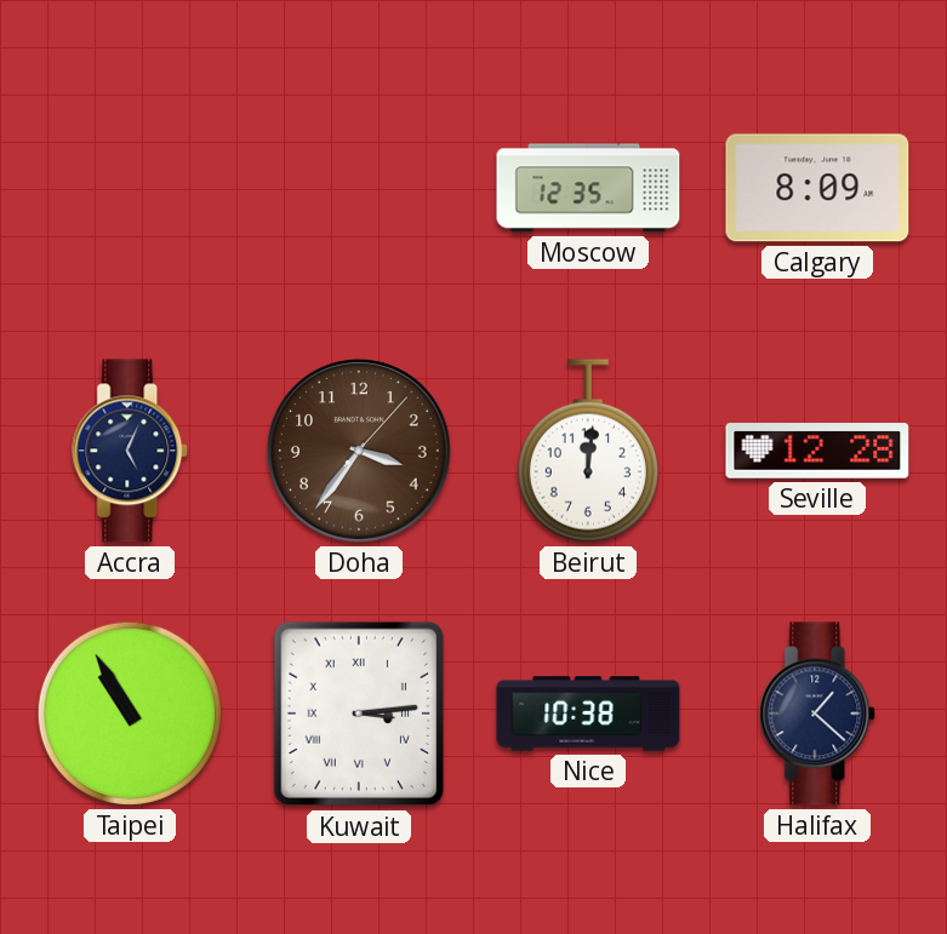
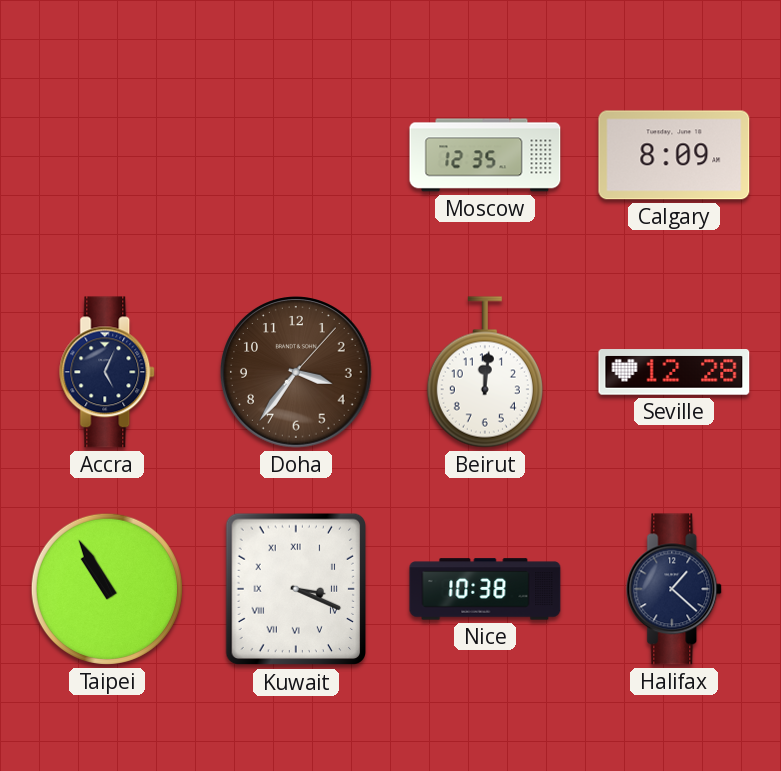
Kuwait: 3:14 -> 3:19
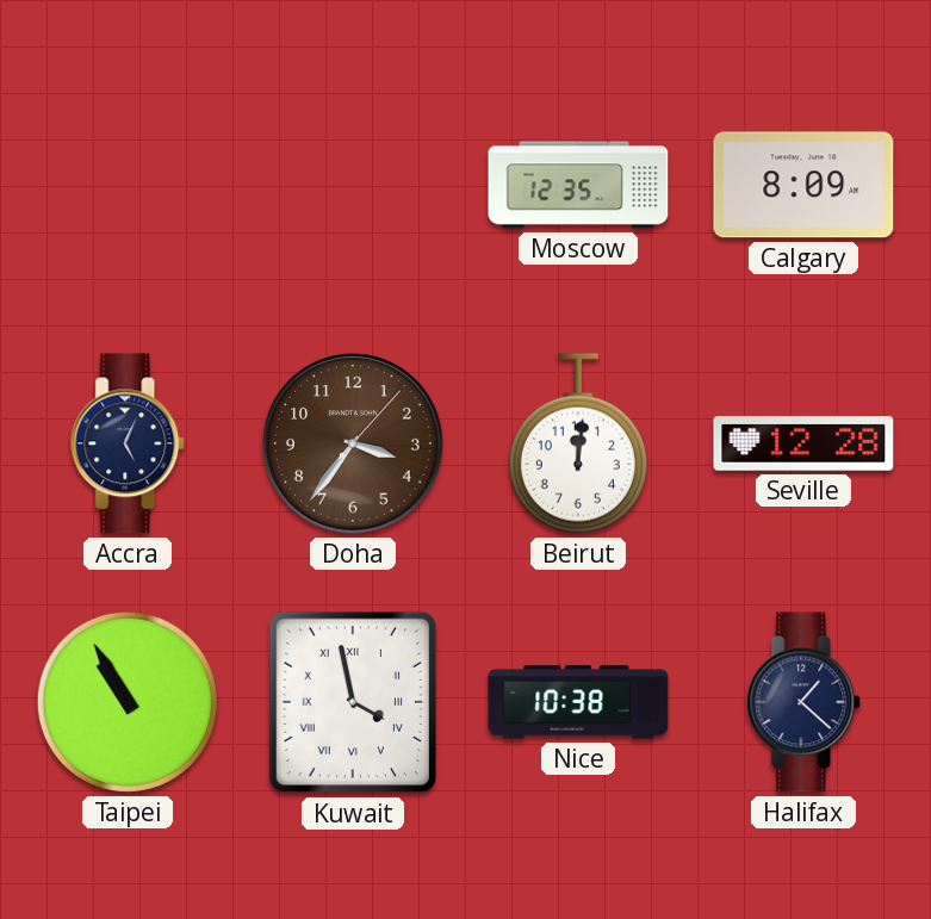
Kuwait: 3:19 -> 3:58
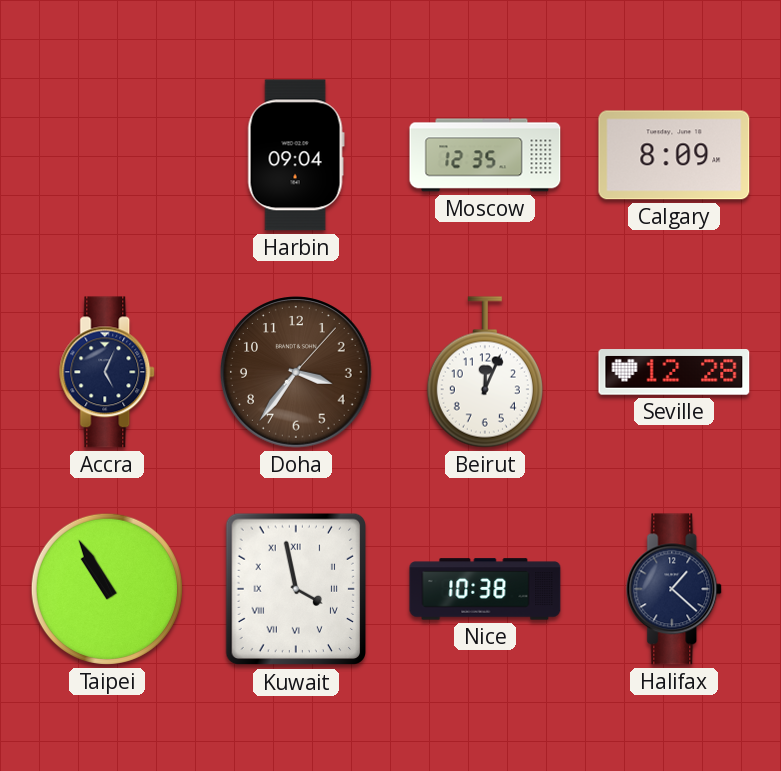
Harbin: none -> 09:04
Beirut: 12:01 -> 12:04
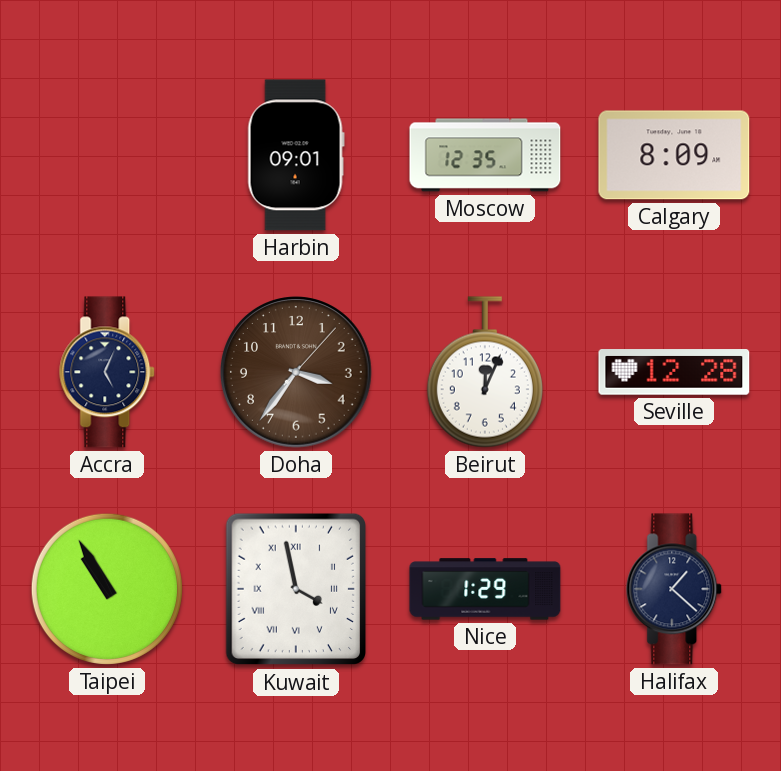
Harbin: 09:04 -> 09:01
Nice: 10:38 -> 1:29
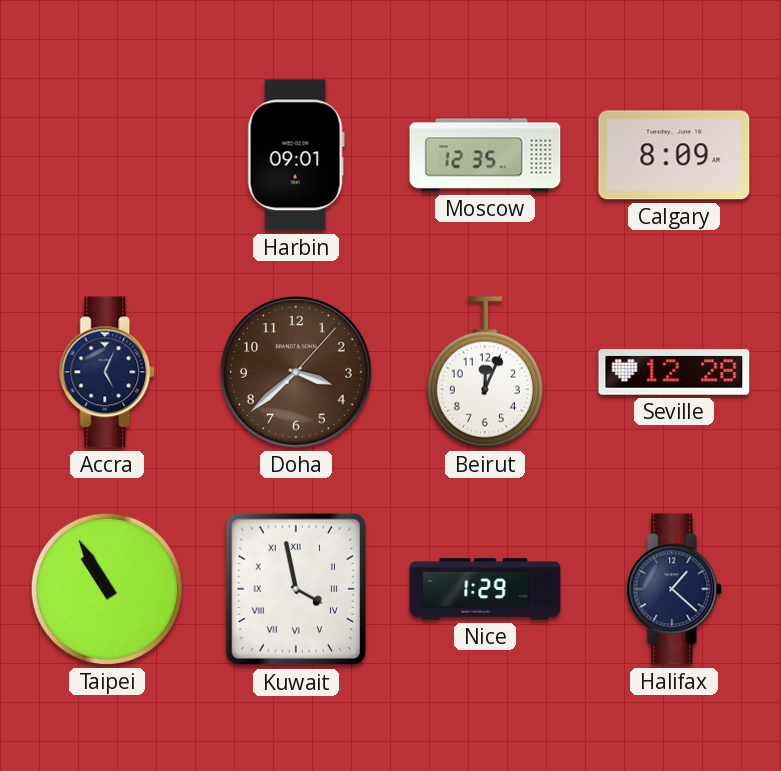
Doha: 3:36 -> 3:38
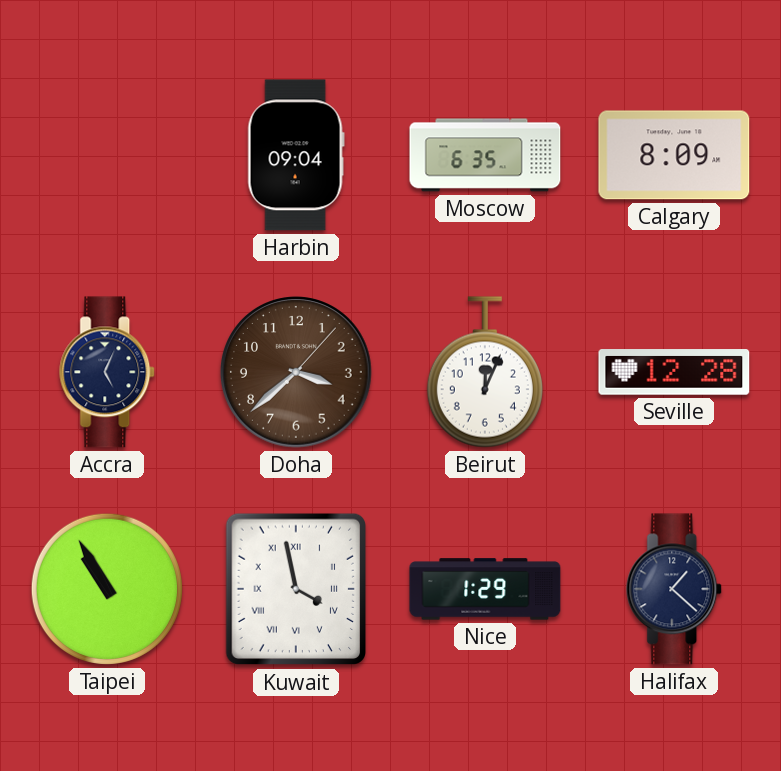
Harbin: 09:01 -> 09:04
Moscow: 12:35 -> 6:35
